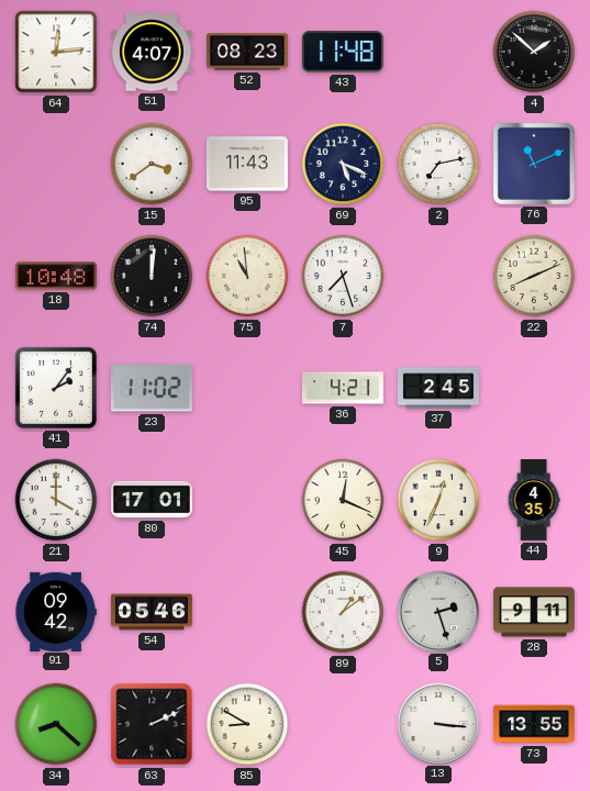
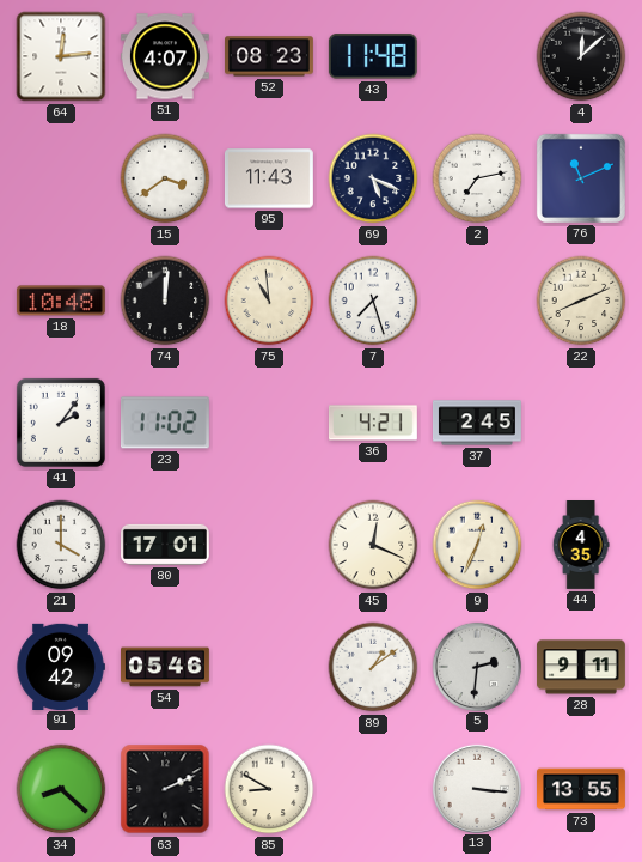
4: 1:52 -> 12:08
5: 2:27 -> 2:31
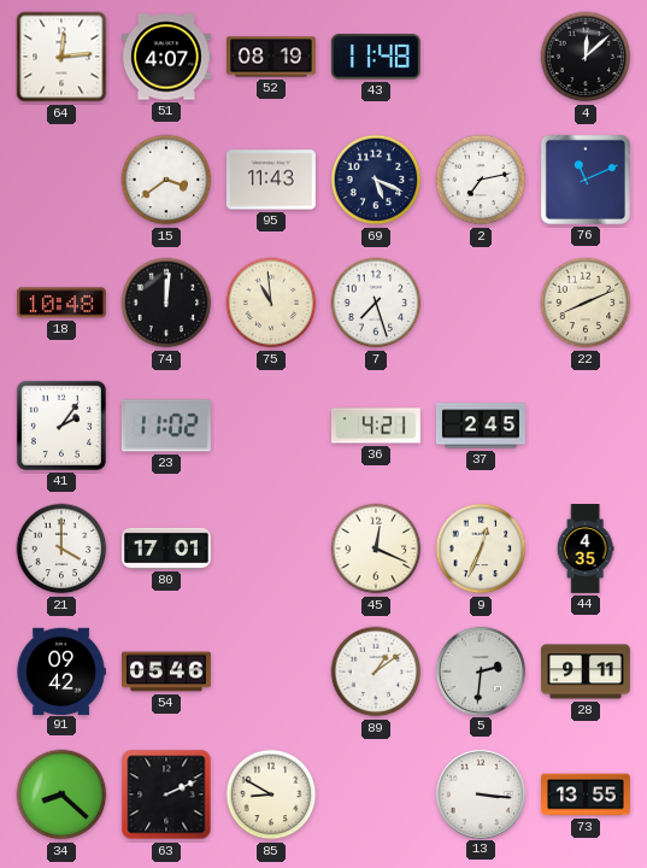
52: 08:23 -> 08:19
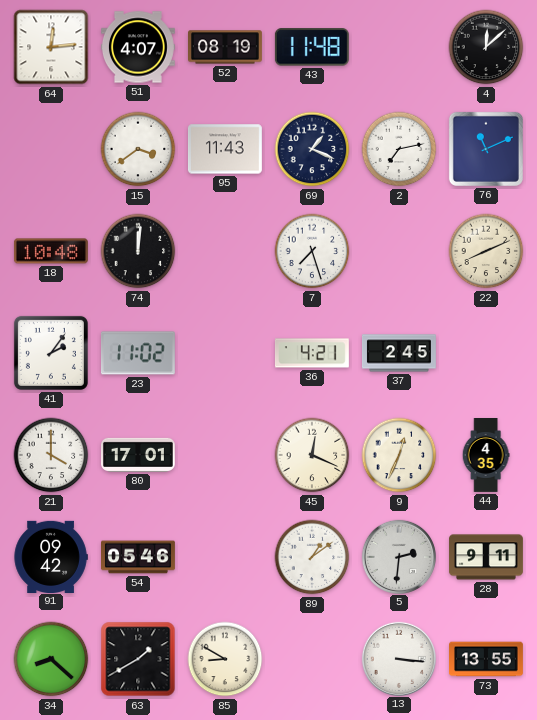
69: 5:19 -> 1:19
75: 10:59 -> none
63: 2:11 -> 1:40
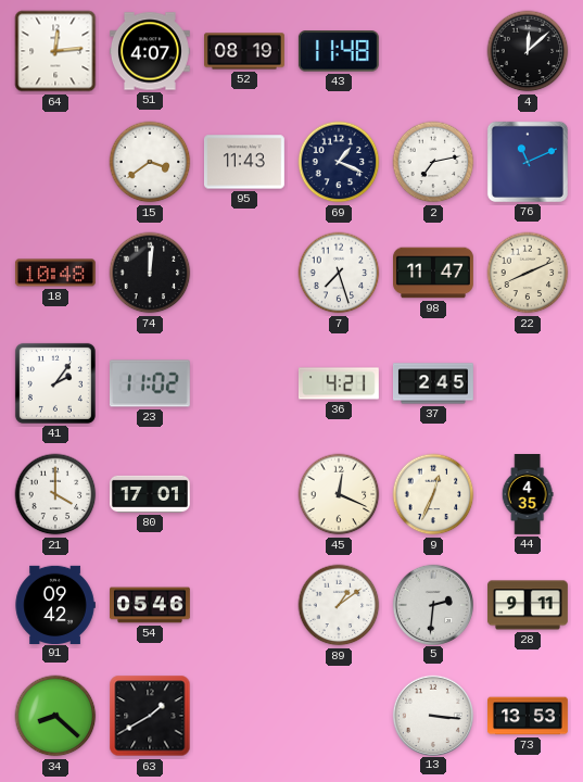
98: none -> 11:47
85: 8:50 -> none
73: 13:55 -> 13:53
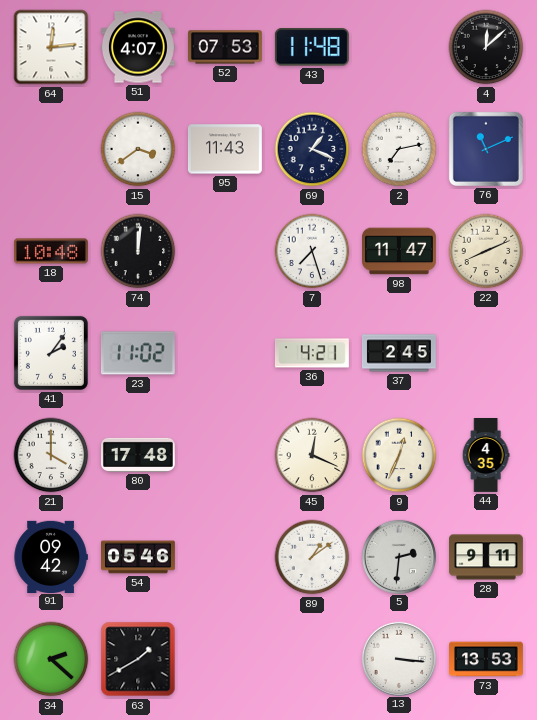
52: 08:19 -> 07:53
80: 17:01 -> 17:48
34: 8:22 -> 2:22
